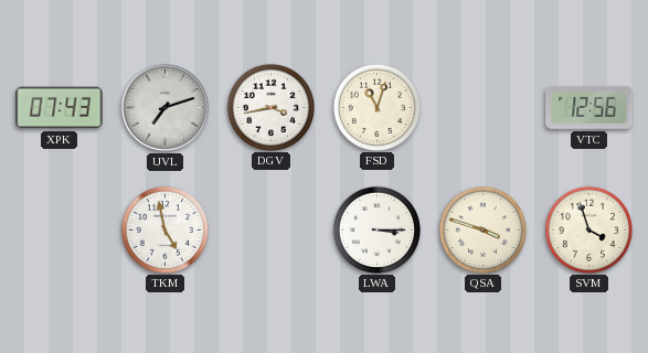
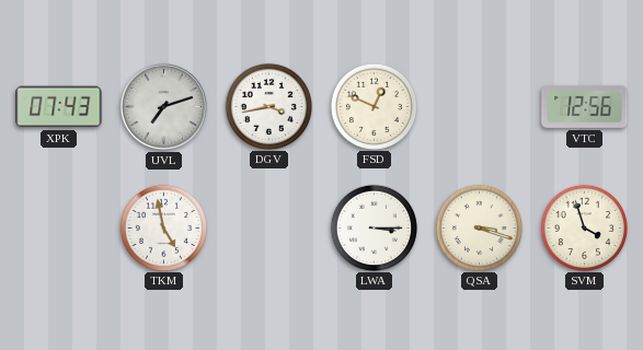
FSD: 11:03 -> 12:49
QSA: 3:48 -> 3:18
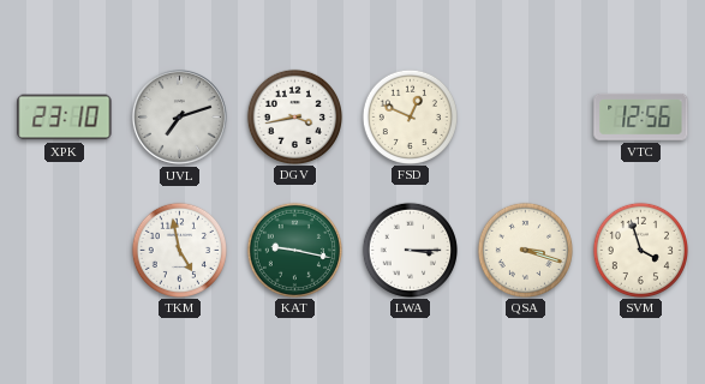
XPK: 07:43 -> 23:10
KAT: none -> 9:17
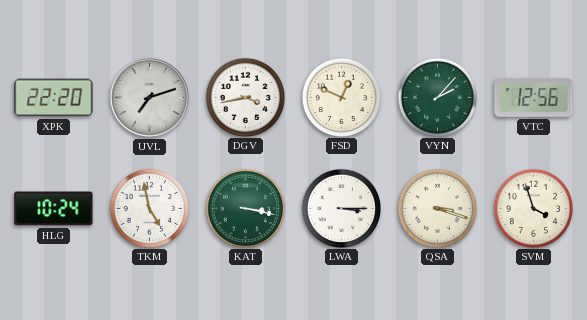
XPK: 23:10 -> 22:20
VYN: none -> 2:07
HLG: none -> 10:24
KAT: 9:17 -> 3:17
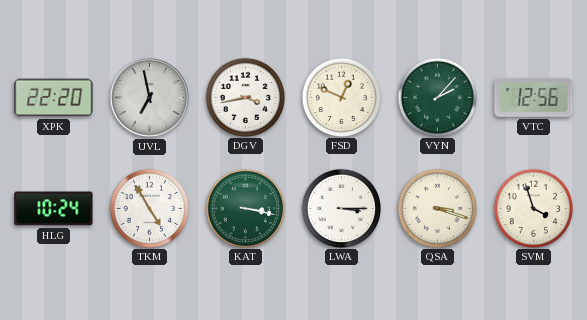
UVL: 7:12 -> 6:58
TKM: 4:58 -> 4:55
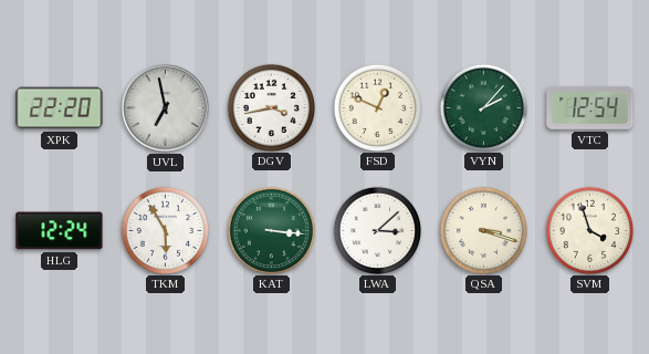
VTC: 12:56 -> 12:54
HLG: 10:24 -> 12:24
TKM: 4:55 -> 5:55
KAT: 3:17 -> 3:16
LWA: 3:15 -> 3:08
